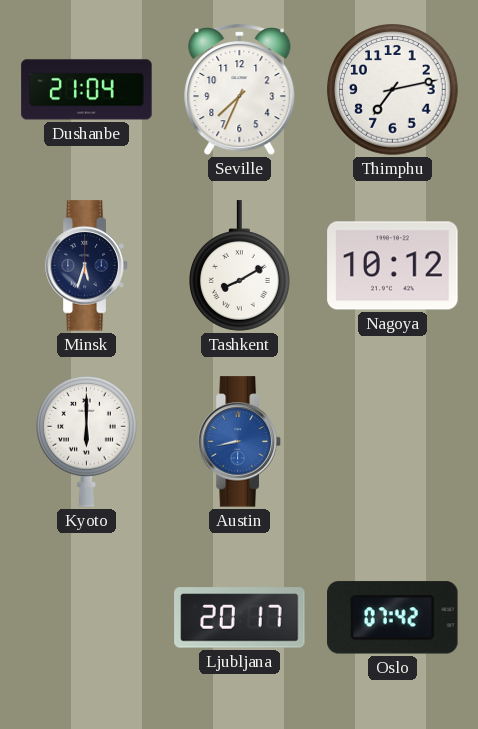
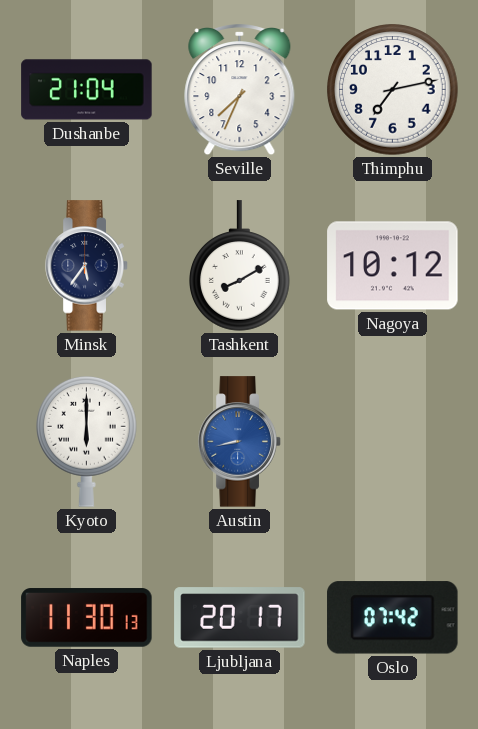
Minsk: 5:33 -> 5:36
Naples: none -> 11:30
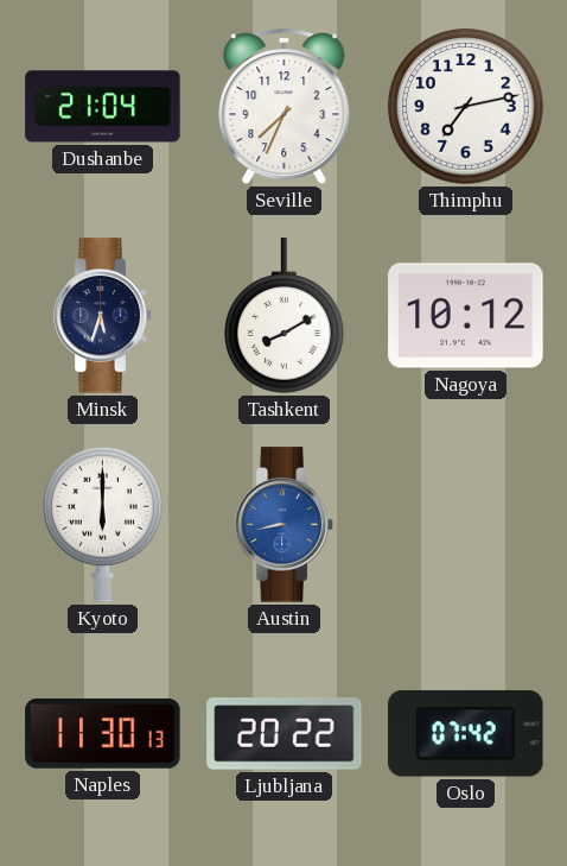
Minsk: 5:36 -> 5:33
Ljubljana: 20:17 -> 20:22
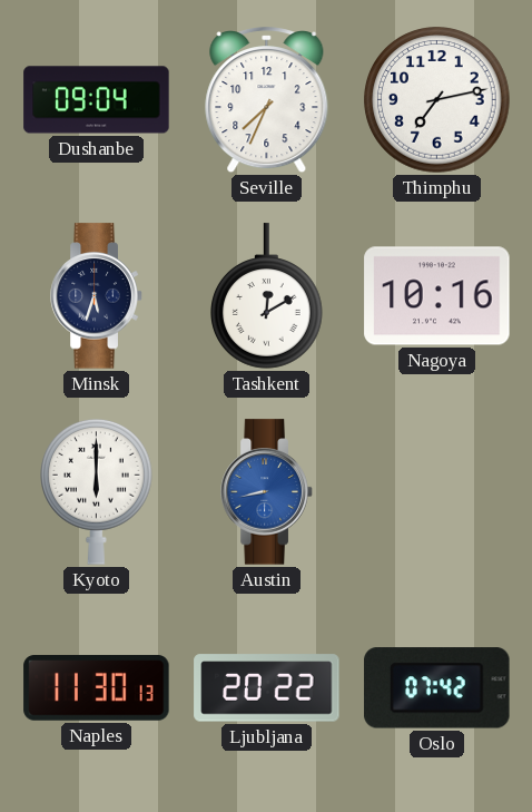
Dushanbe: 21:04 -> 09:04
Tashkent: 8:10 -> 12:10
Nagoya: 10:12 -> 10:16
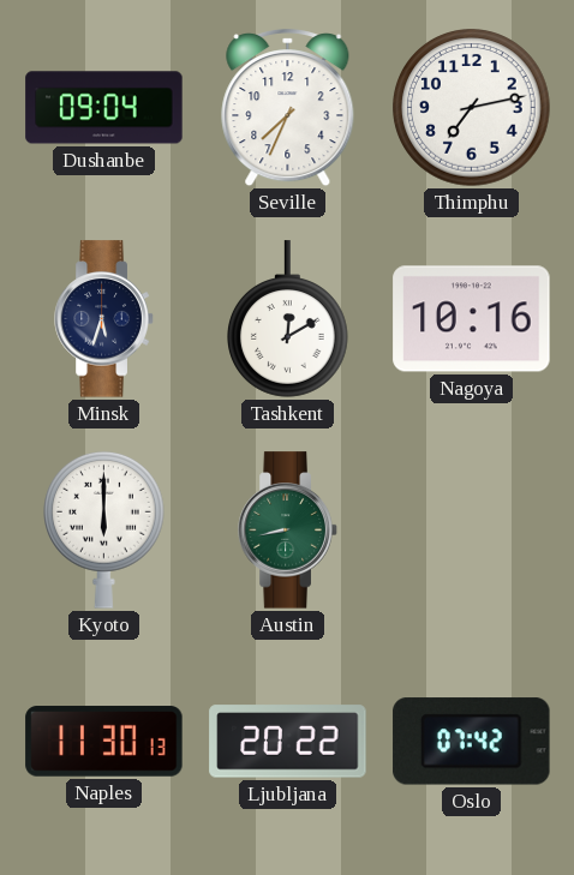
Austin dial: blue -> green
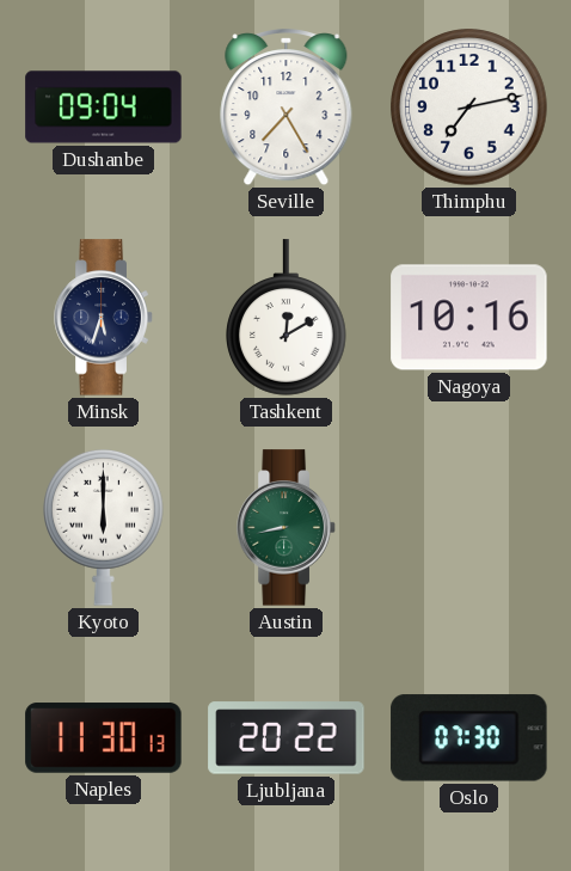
Seville: 7:34 -> 7:25
Oslo: 07:42 -> 07:30
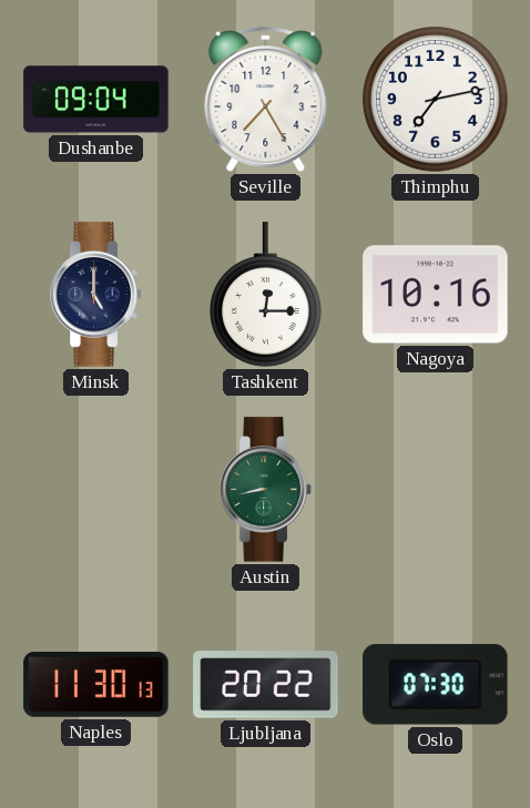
Minsk: 5:33 -> 5:00
Tashkent: 12:10 -> 12:15
Kyoto: 6:00 -> none
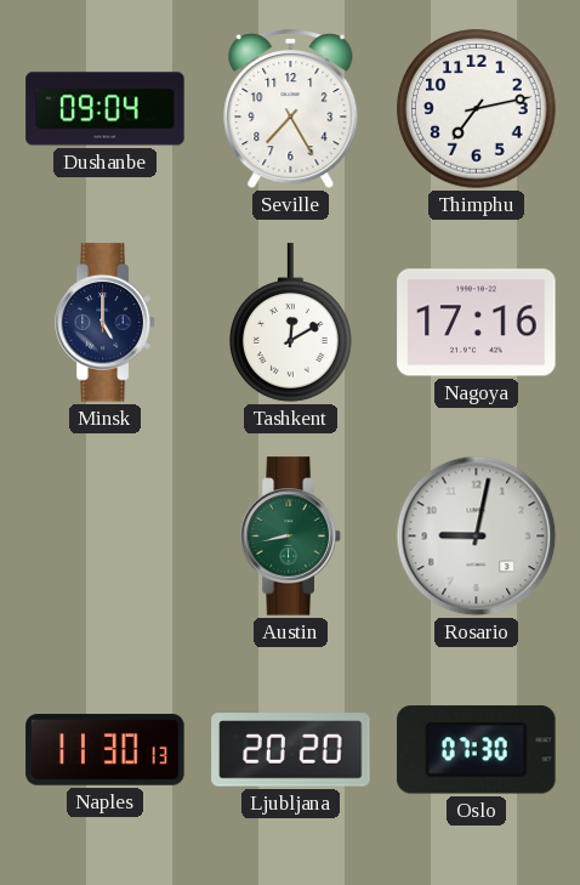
Tashkent: 12:15 -> 12:10
Nagoya: 10:16 -> 17:16
Rosario: none -> 9:02
Ljubljana: 20:22 -> 20:20
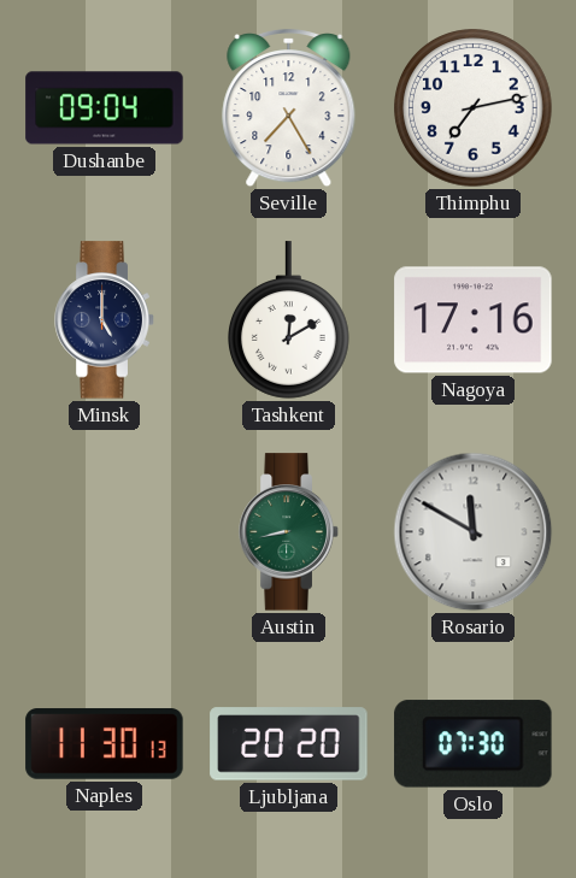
Rosario: 9:02 -> 11:50
